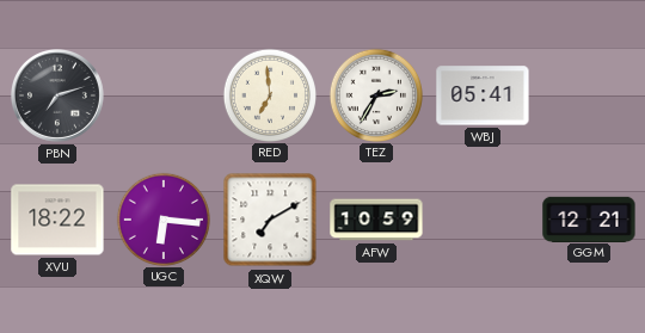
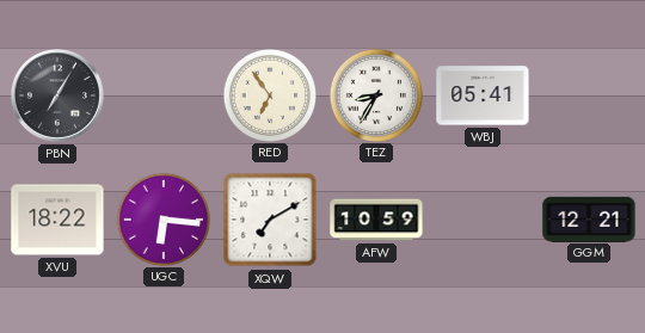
PBN: 7:12 -> 7:05
RED: 6:59 -> 6:54
TEZ: 2:35 -> 8:35
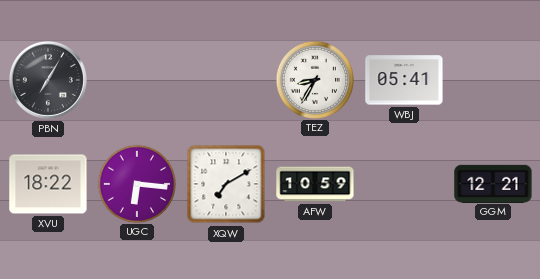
RED: 6:54 -> none
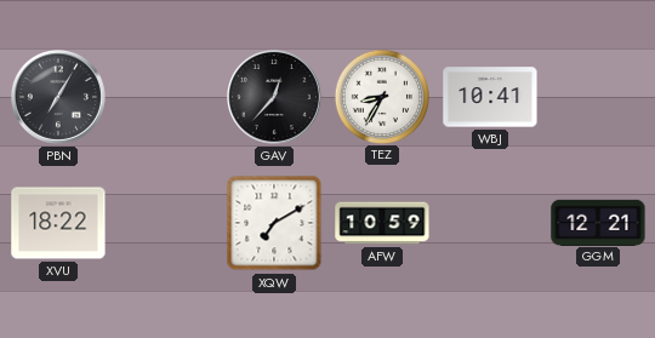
GAV: none -> 12:37
WBJ: 05:41 -> 10:41
UGC: 6:16 -> none
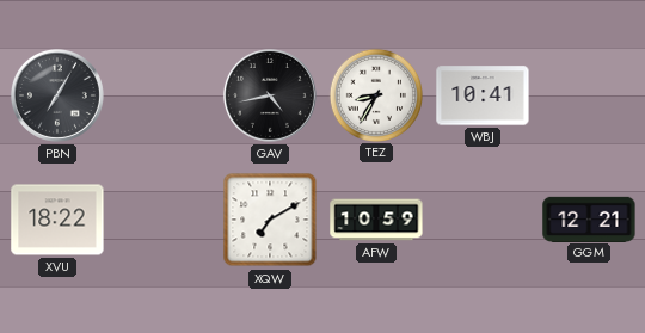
GAV: 12:37 -> 4:43
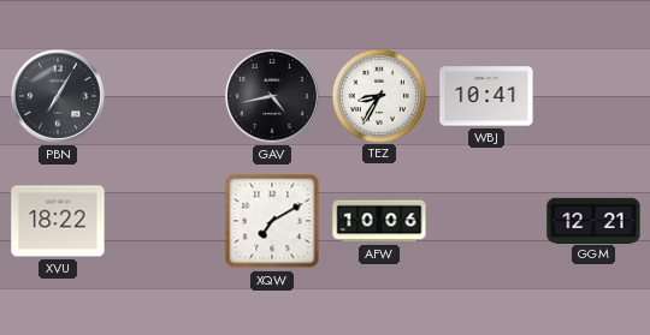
AFW: 10:59 -> 10:06
